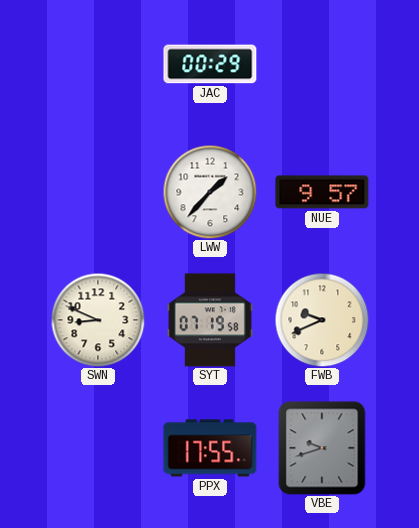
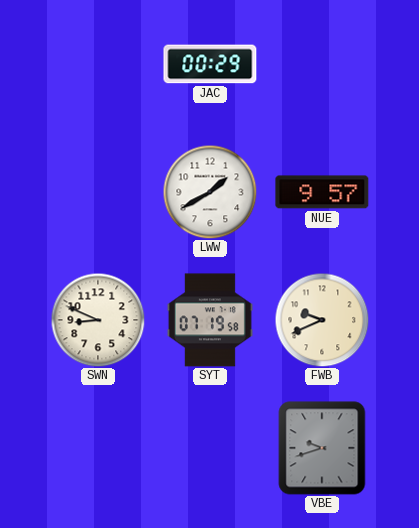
LWW: 1:37 -> 1:40
PPX: 17:55 -> none
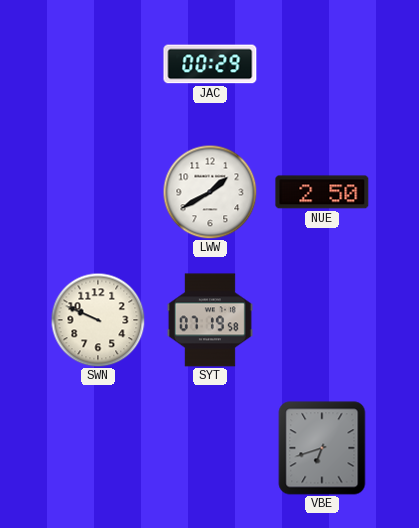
NUE: 9:57 -> 2:50
SWN: 8:49 -> 9:49
FWB: 9:41 -> none
VBE: 9:42 -> 6:42
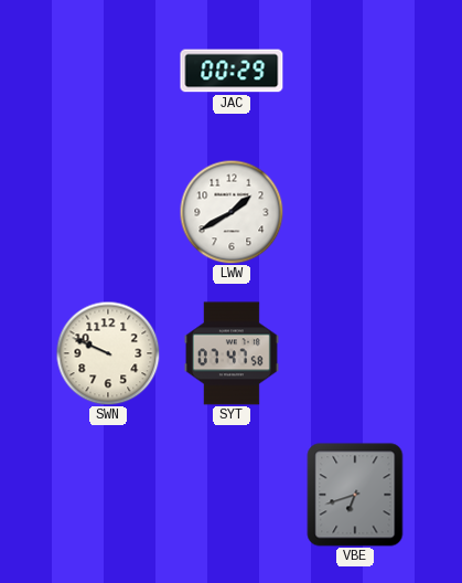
NUE: 2:50 -> none
SYT: 07:19 -> 07:47
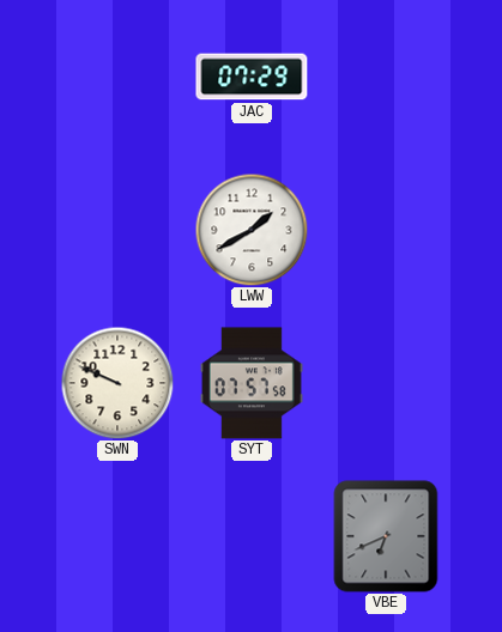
JAC: 00:29 -> 07:29
SYT: 07:47 -> 07:57
VBE: 6:42 -> 6:41
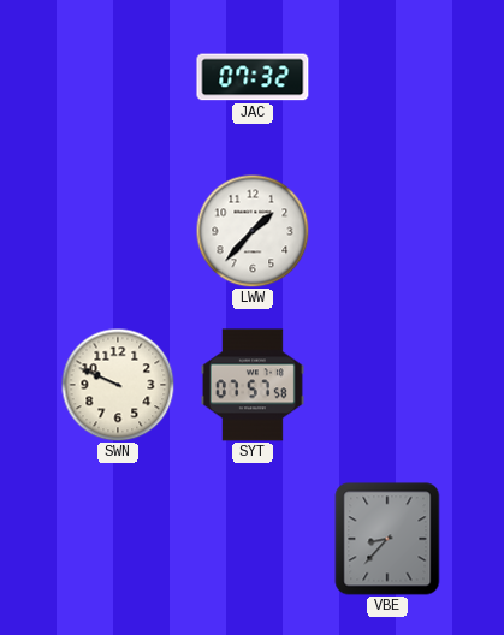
JAC: 07:29 -> 07:32
LWW: 1:40 -> 1:37
VBE: 6:41 -> 8:37
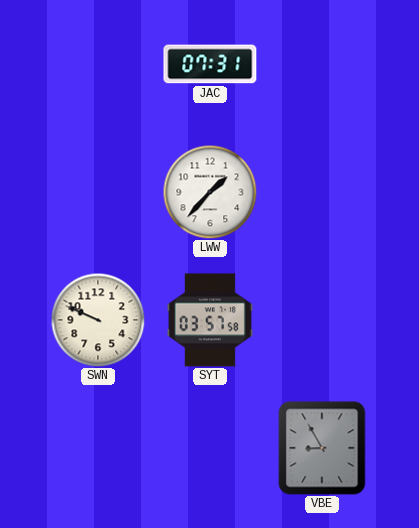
JAC: 07:32 -> 07:31
SYT: 07:57 -> 03:57
VBE: 8:37 -> 8:55
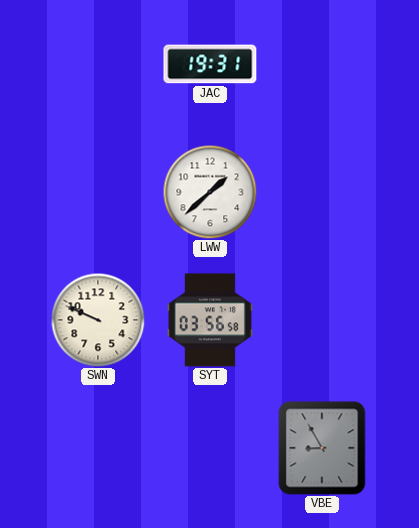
JAC: 07:31 -> 19:31
LWW: 1:37 -> 1:38
SYT: 03:57 -> 03:56
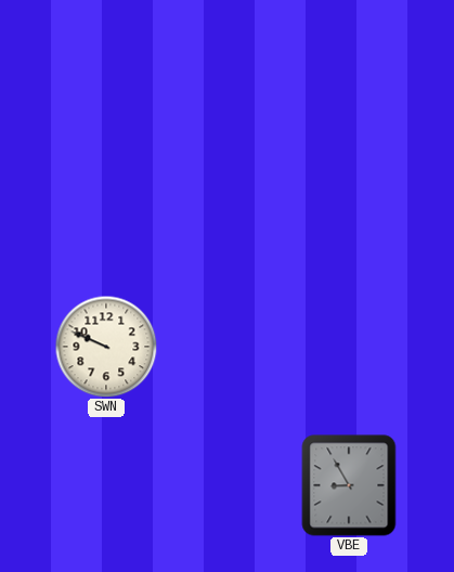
JAC: 19:31 -> none
LWW: 1:38 -> none
SYT: 03:56 -> none
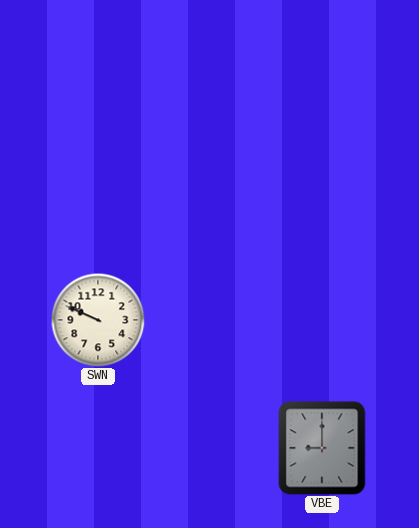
VBE: 8:55 -> 9:00
